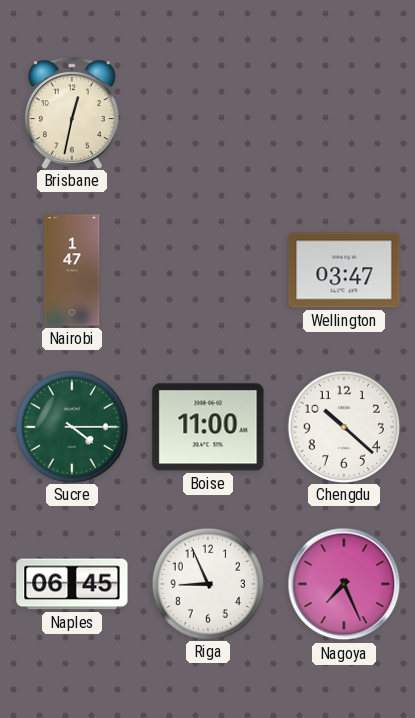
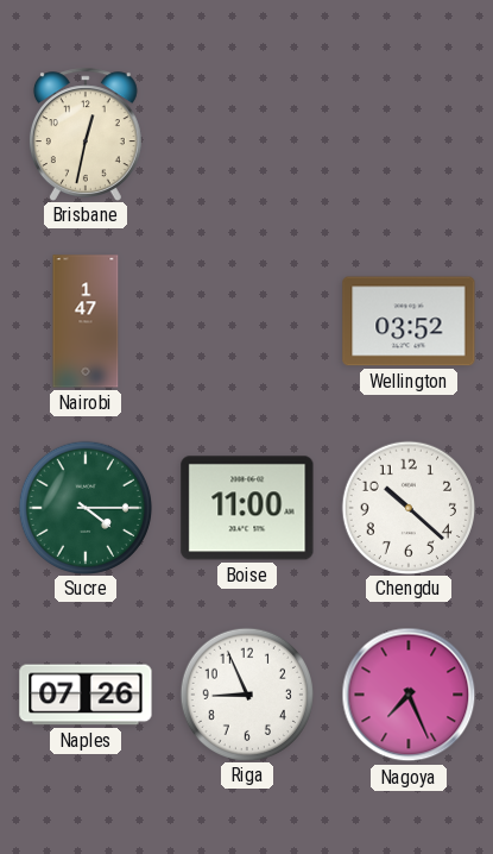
Wellington: 03:47 -> 03:52
Naples: 06:45 -> 07:26
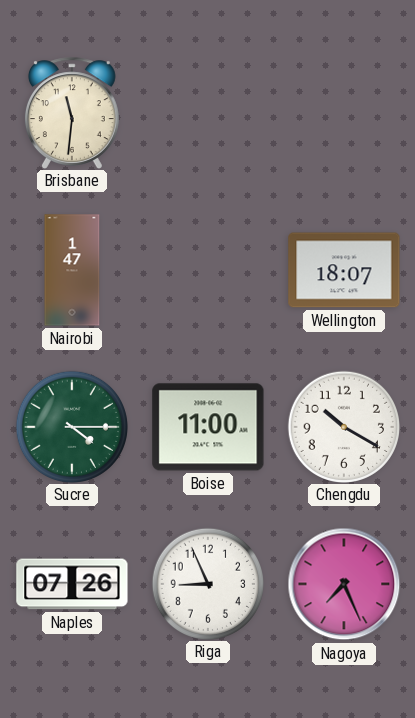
Brisbane: 12:32 -> 11:31
Wellington: 03:52 -> 18:07
Chengdu: 10:22 -> 10:20
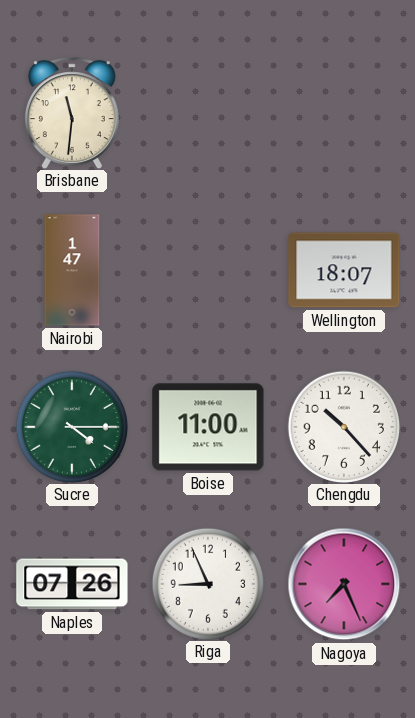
Chengdu: 10:20 -> 10:23
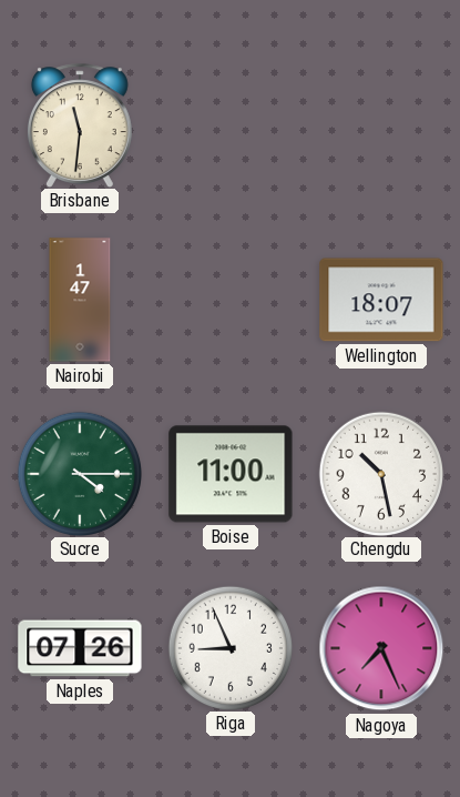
Chengdu: 10:23 -> 10:28
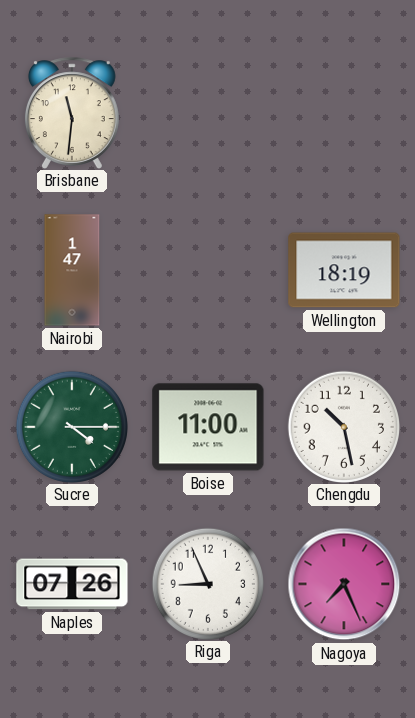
Wellington: 18:07 -> 18:19
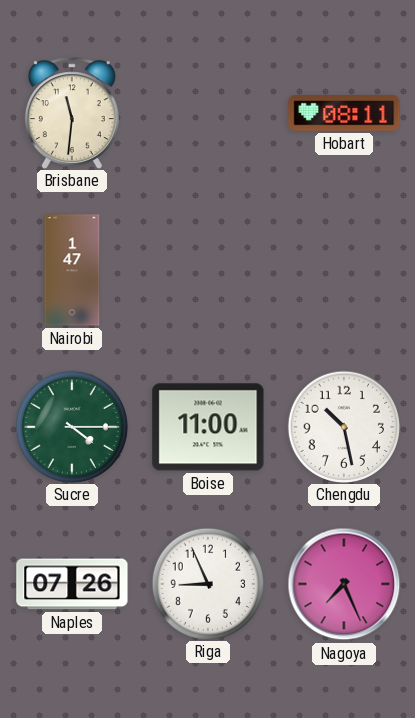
Hobart: none -> 08:11
Wellington: 18:19 -> none
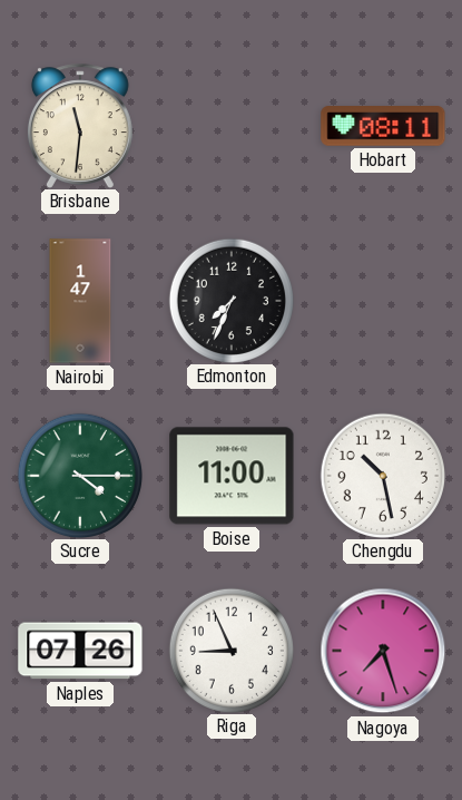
Edmonton: none -> 7:34
Nagoya: 7:26 -> 7:27
